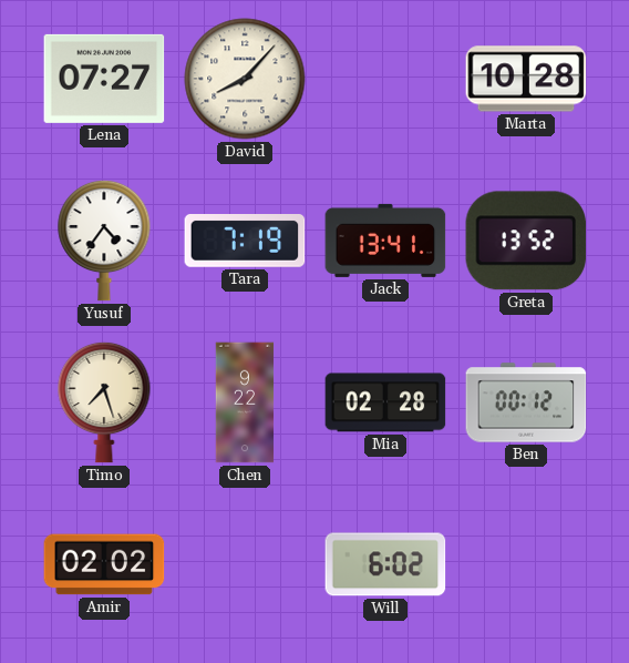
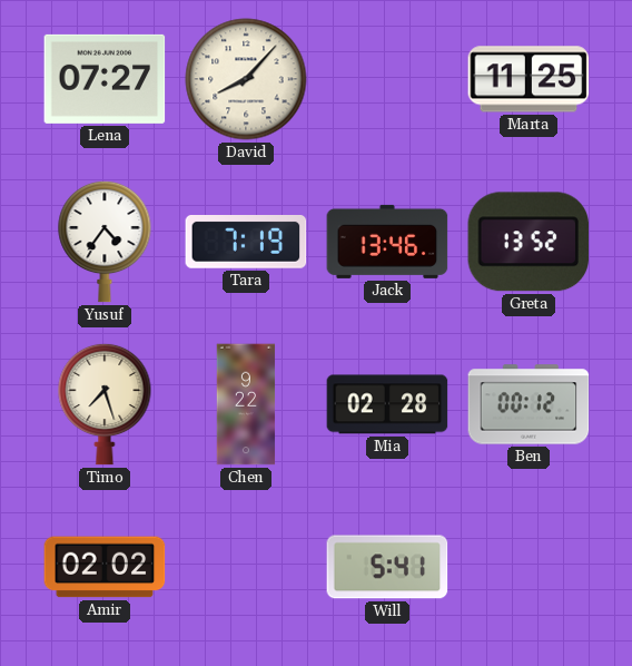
Marta: 10:28 -> 11:25
Jack: 13:41 -> 13:46
Will: 6:02 -> 5:41
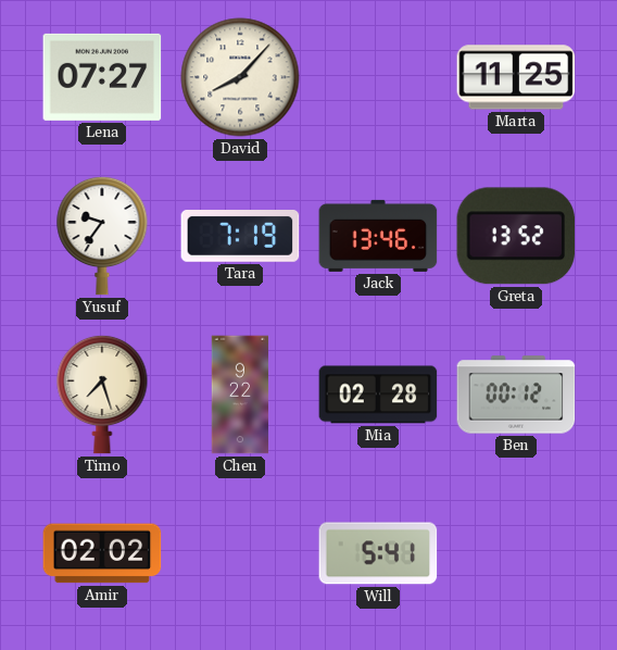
Yusuf: 4:36 -> 9:36
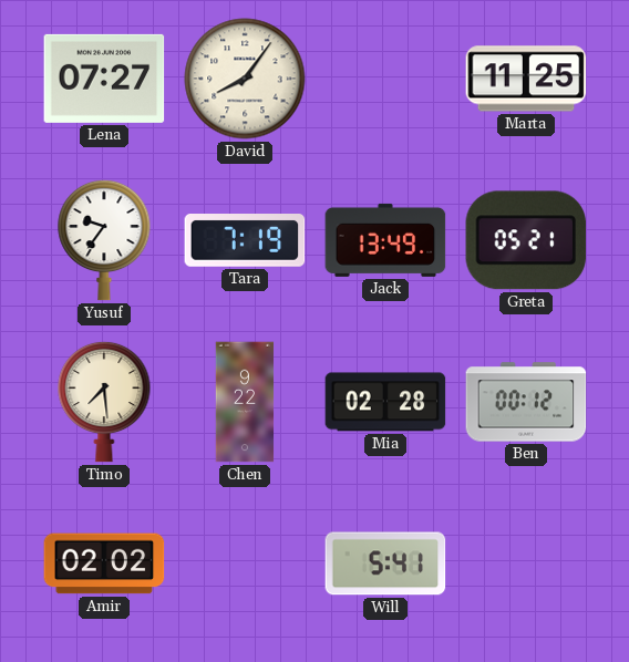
David: 8:07 -> 8:06
Jack: 13:46 -> 13:49
Greta: 13:52 -> 05:21
Timo: 7:27 -> 7:29
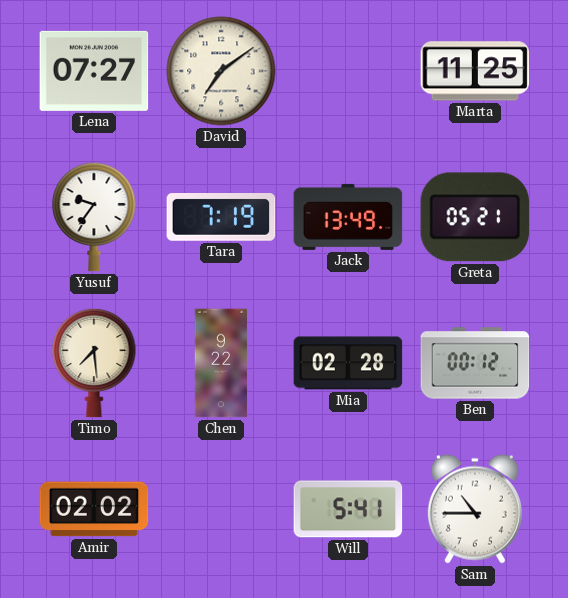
David: 8:06 -> 7:09
Sam: none -> 10:45
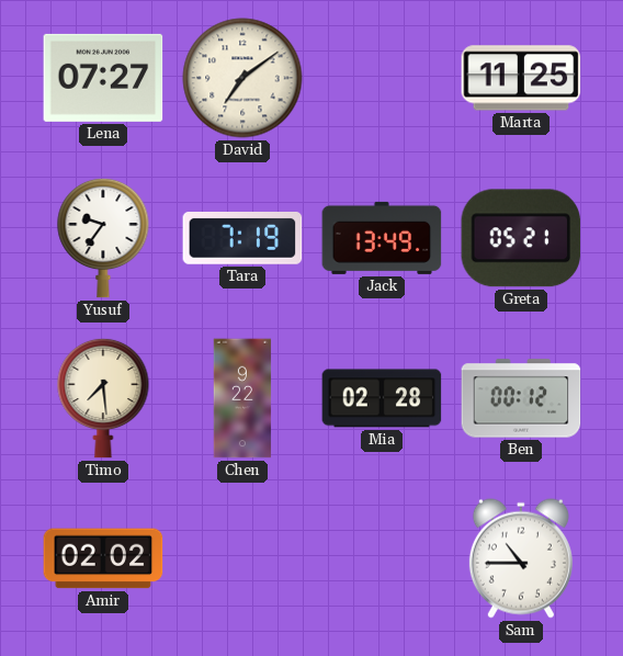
Will: 5:41 -> none
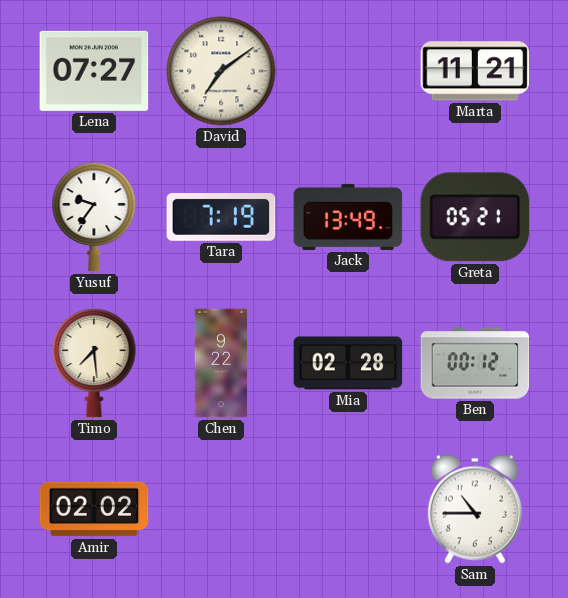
Marta: 11:25 -> 11:21
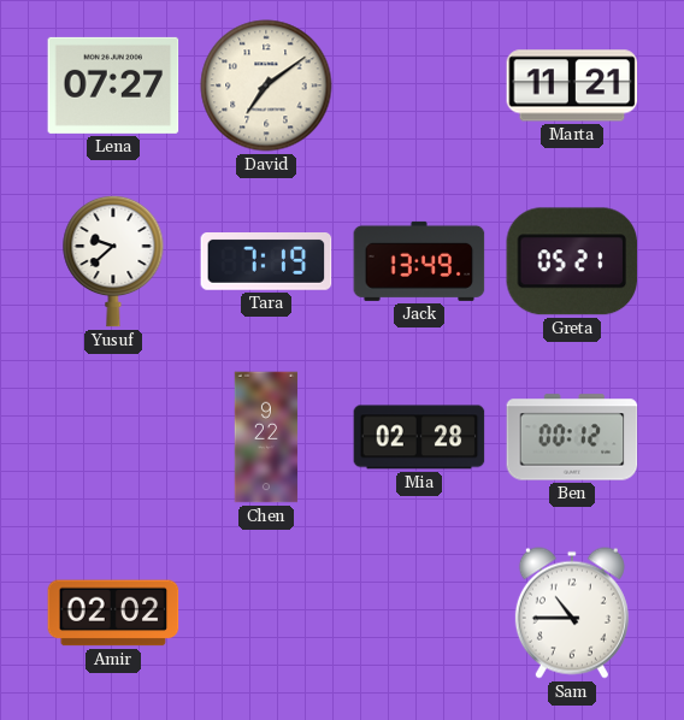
Yusuf: 9:36 -> 9:38
Timo: 7:29 -> none
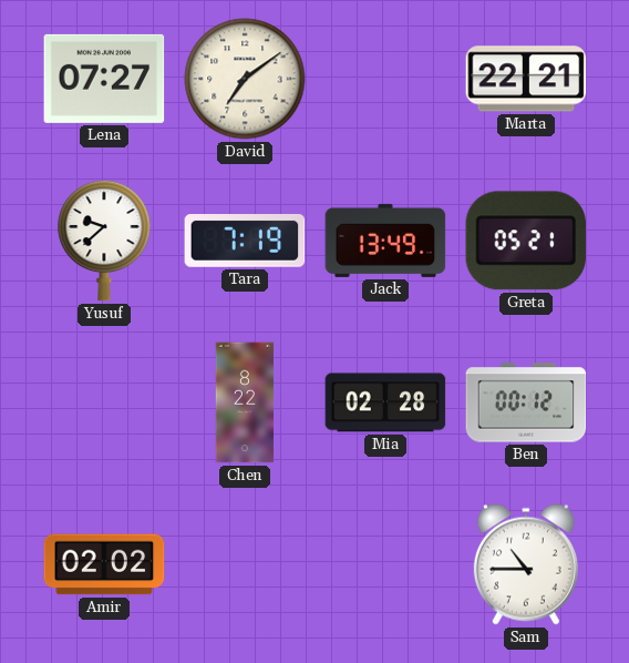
Marta: 11:21 -> 22:21
Chen: 9:22 -> 8:22
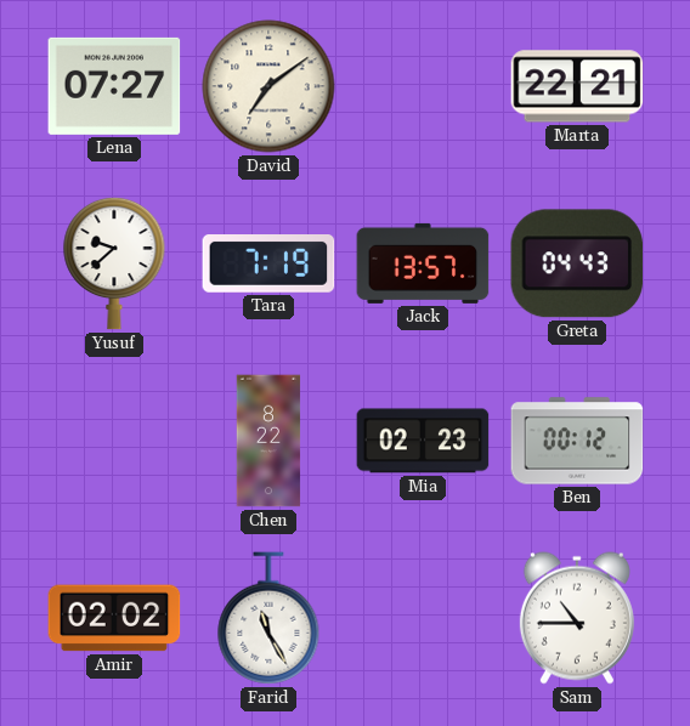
Jack: 13:49 -> 13:57
Greta: 05:21 -> 04:43
Mia: 02:28 -> 02:23
Farid: none -> 11:25
